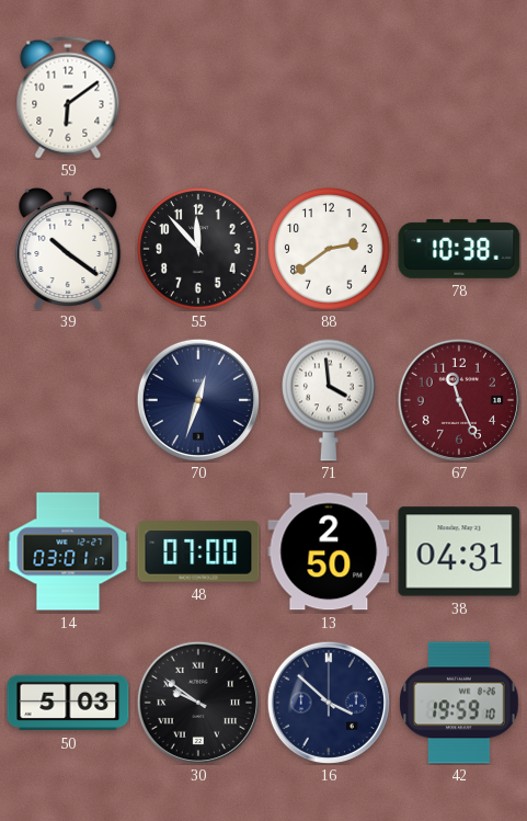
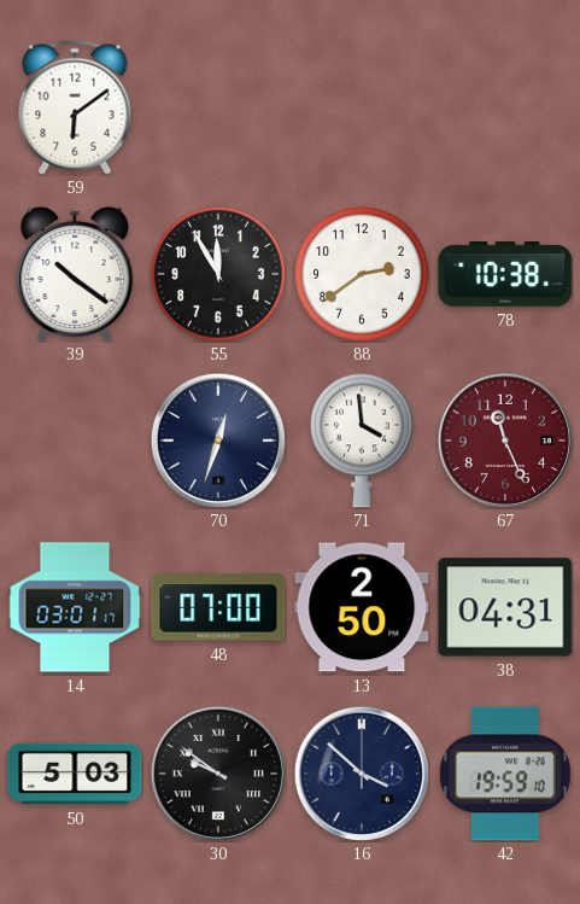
55: 11:53 -> 11:55
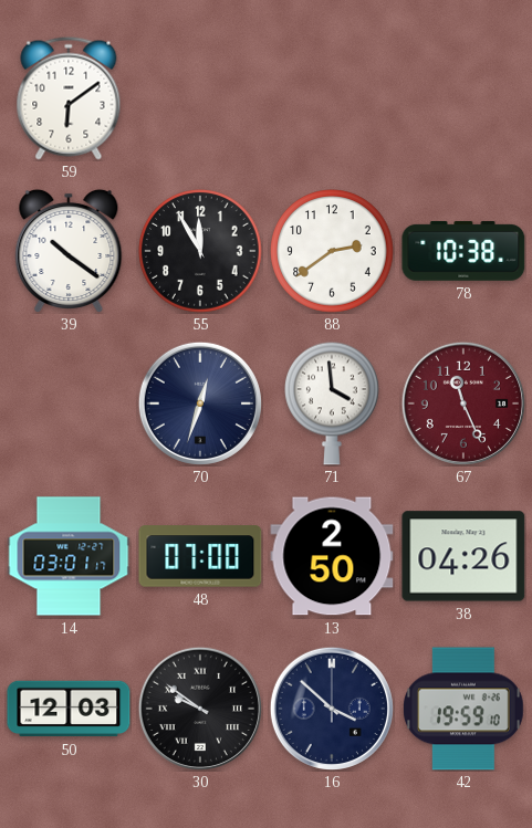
38: 04:31 -> 04:26
50: 5:03 -> 12:03
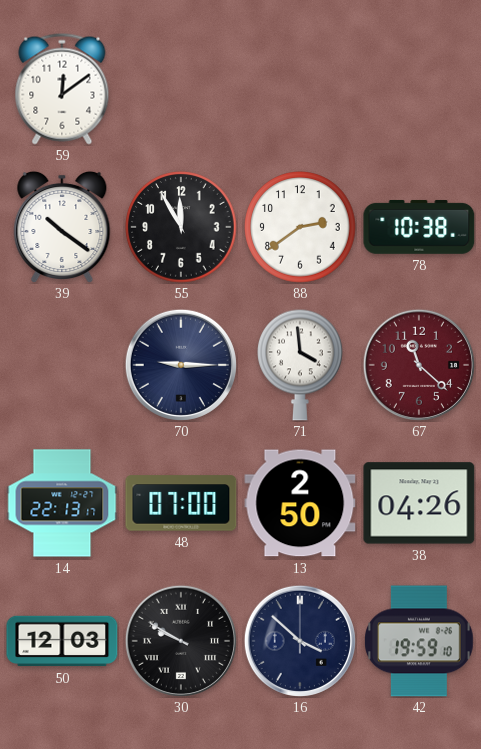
59: 6:09 -> 12:09
70: 12:33 -> 9:15
67: 11:26 -> 11:22
14: 03:01 -> 22:13
30: 9:51 -> 9:50
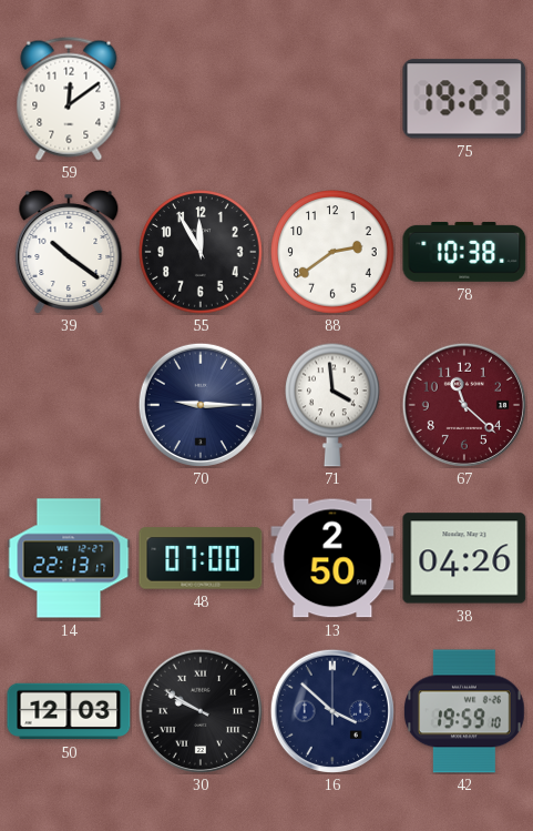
75: none -> 19:23
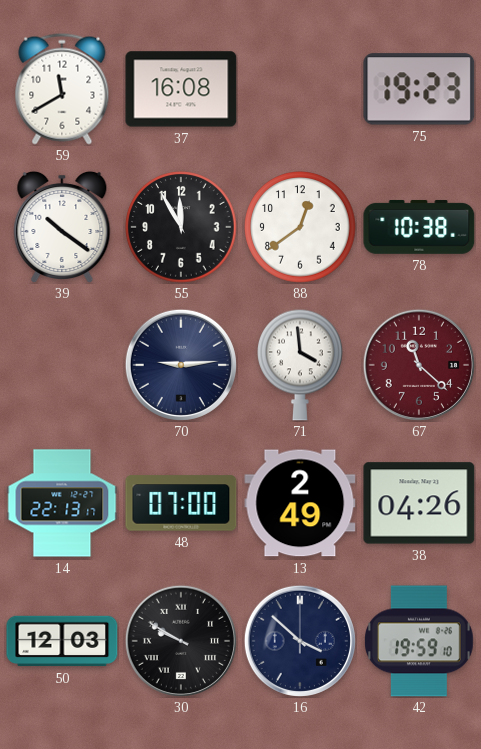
59: 12:09 -> 11:40
37: none -> 16:08
88: 2:39 -> 12:39
70: 9:15 -> 9:14
13: 2:50 -> 2:49
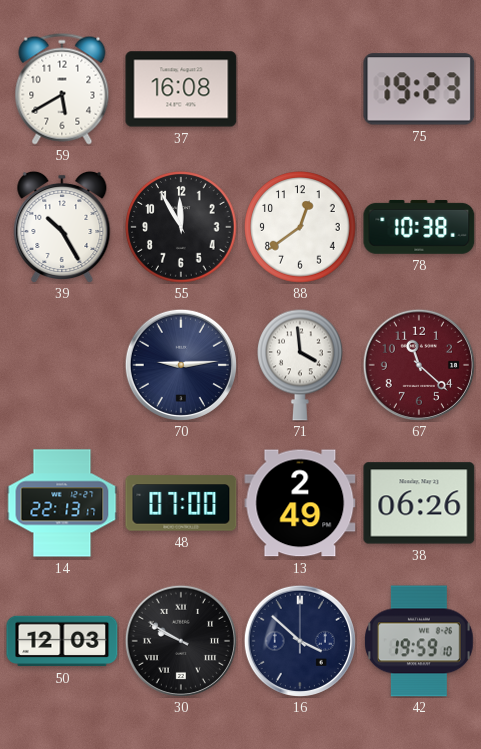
59: 11:40 -> 5:40
39: 10:21 -> 10:25
38: 04:26 -> 06:26
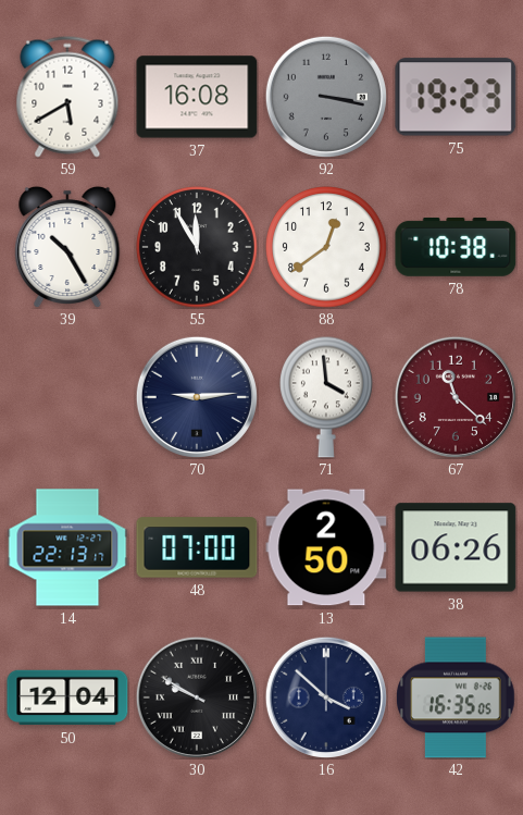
92: none -> 3:17
13: 2:49 -> 2:50
50: 12:03 -> 12:04
42: 19:59 -> 16:35
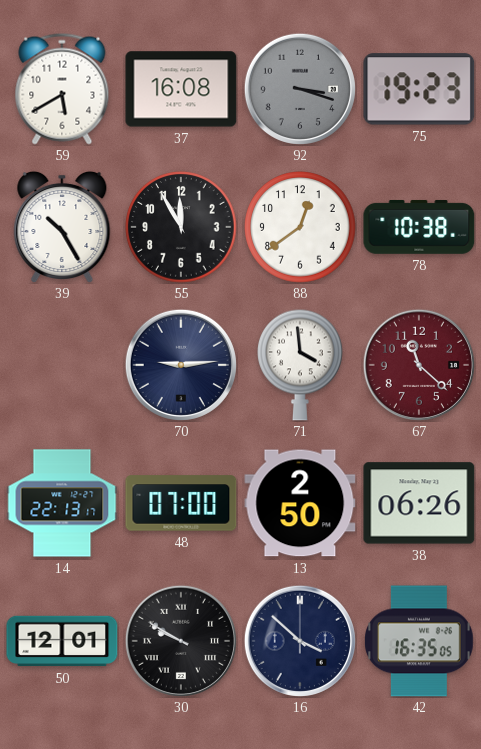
92: 3:17 -> 3:18
50: 12:04 -> 12:01
